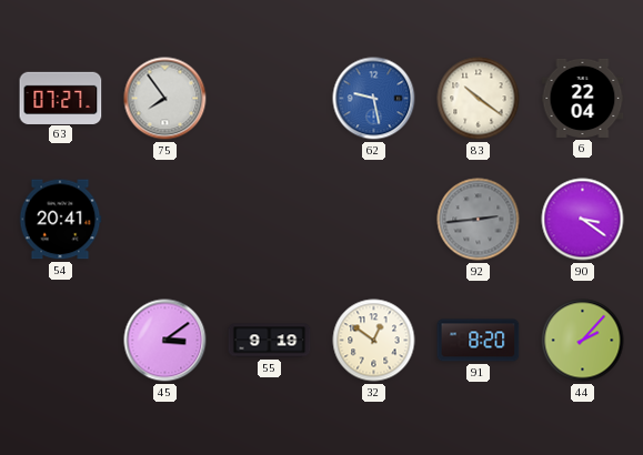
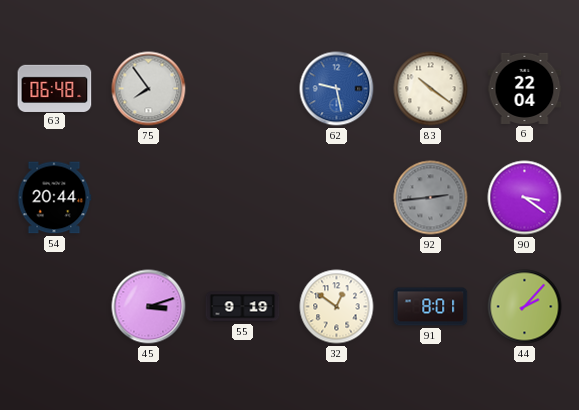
63: 07:27 -> 06:48
54: 20:41 -> 20:44
45: 3:09 -> 3:12
91: 8:20 -> 8:01
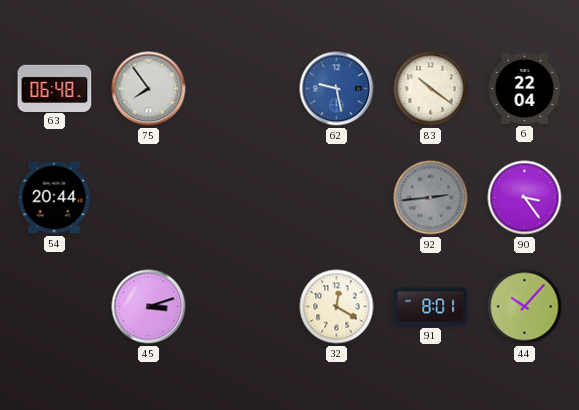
90: 3:21 -> 3:24
55: 9:19 -> none
32: 12:51 -> 12:20
44: 2:07 -> 10:07
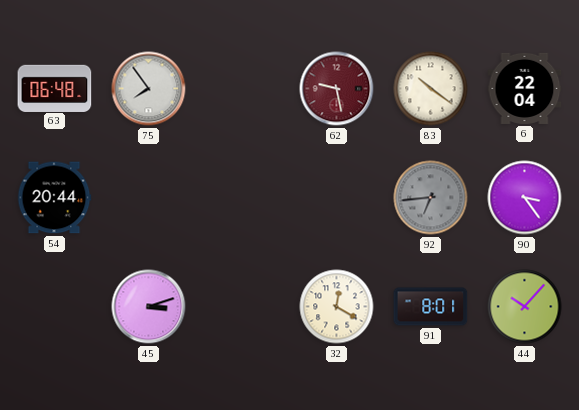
62 dial: blue -> burgundy
92: 2:44 -> 6:44
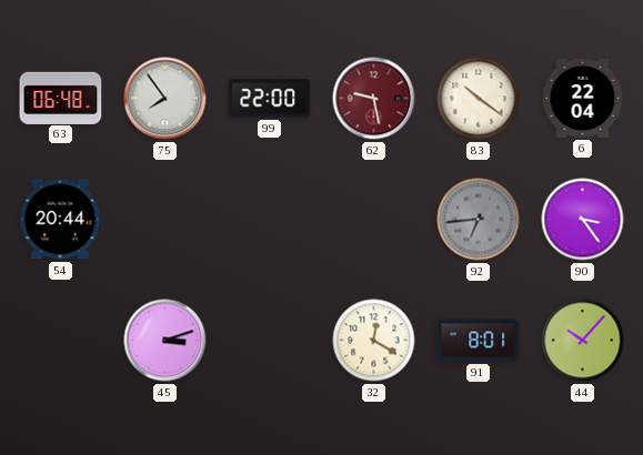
99: none -> 22:00
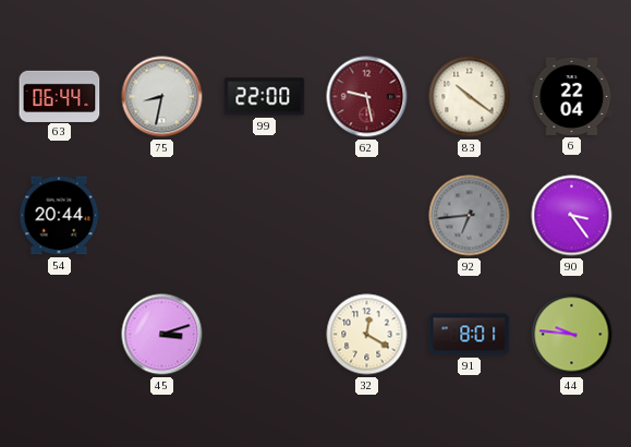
63: 06:48 -> 06:44
75: 7:54 -> 8:32
44: 10:07 -> 9:46
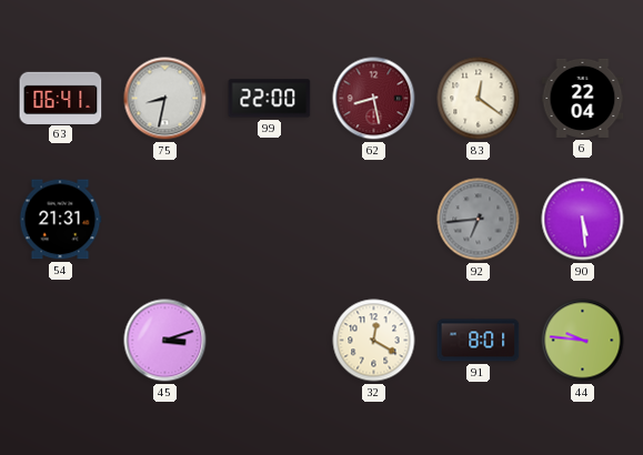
63: 06:44 -> 06:41
62: 9:28 -> 8:28
83: 10:21 -> 12:21
54: 20:44 -> 21:31
90: 3:24 -> 5:29
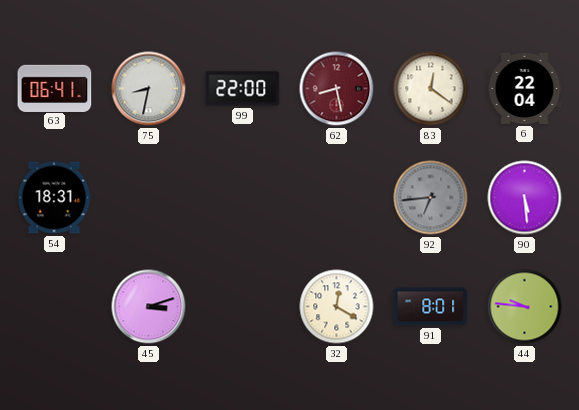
54: 21:31 -> 18:31
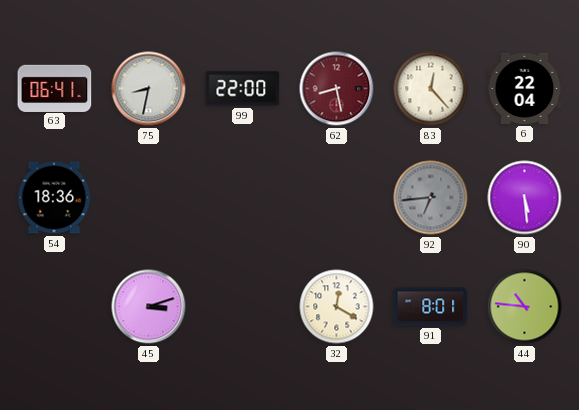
83: 12:21 -> 12:23
54: 18:31 -> 18:36
44: 9:46 -> 10:46
